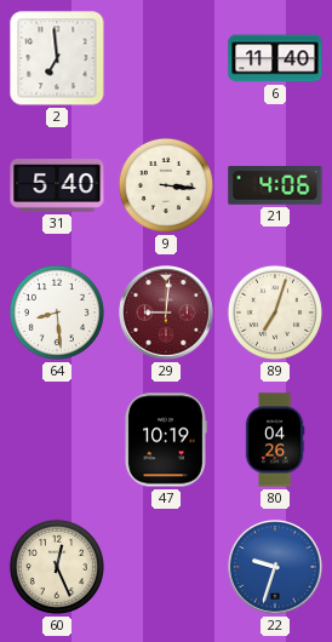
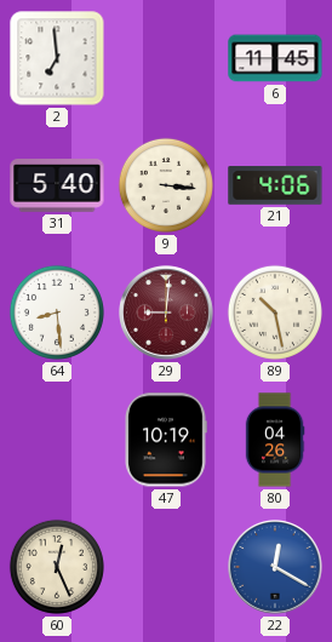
6: 11:40 -> 11:45
89: 7:03 -> 10:28
22: 9:33 -> 12:20
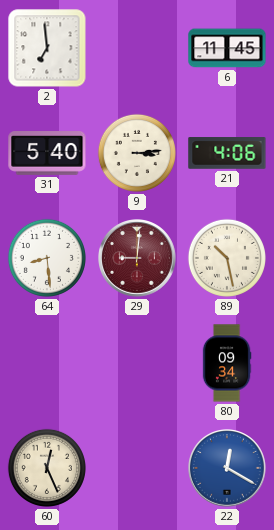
9: 3:16 -> 3:14
47: 10:19 -> none
80: 04:26 -> 09:34
